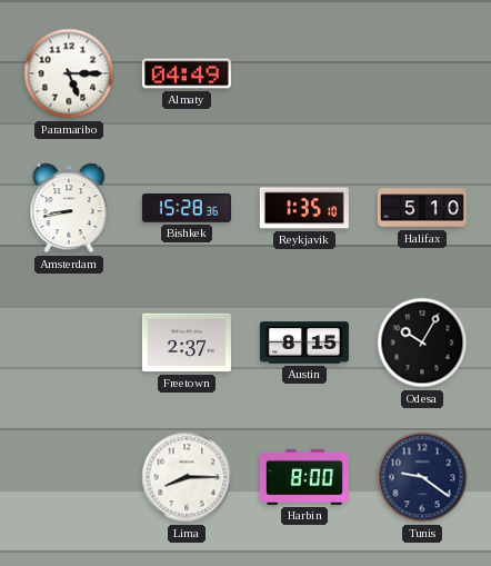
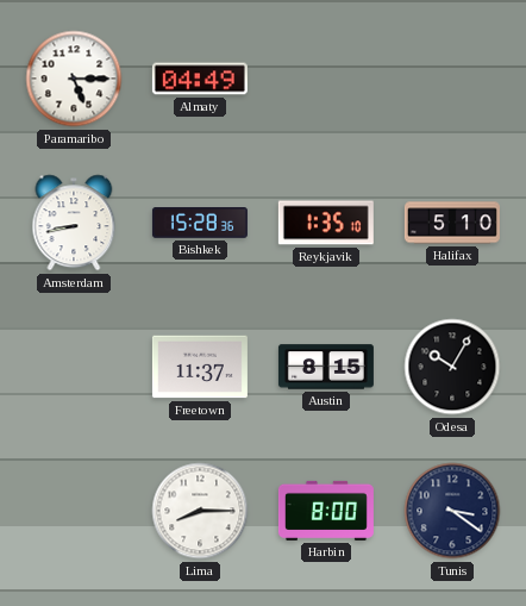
Freetown: 2:37 -> 11:37
Tunis: 9:21 -> 3:21
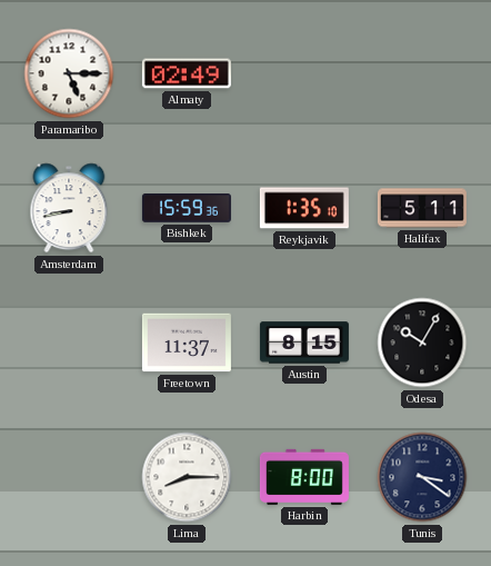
Almaty: 04:49 -> 02:49
Bishkek: 15:28 -> 15:59
Halifax: 5:10 -> 5:11
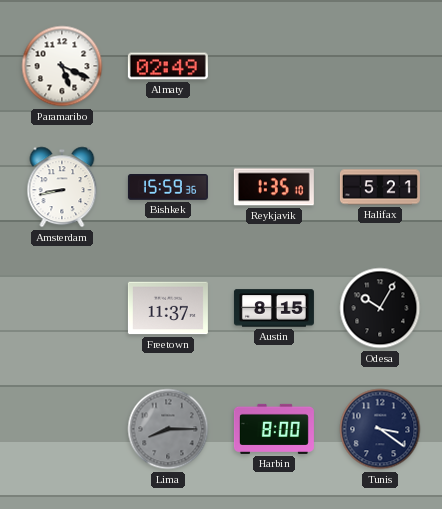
Paramaribo: 5:15 -> 5:19
Halifax: 5:11 -> 5:21
Lima dial: white -> grey
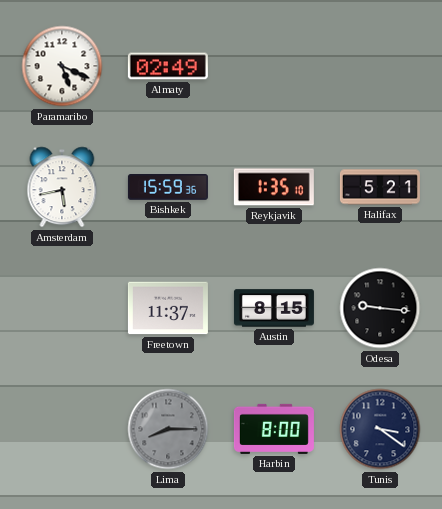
Amsterdam: 8:43 -> 5:43
Odesa: 10:05 -> 9:16
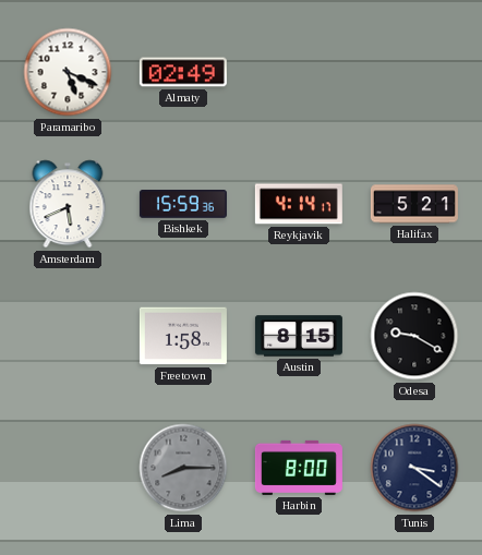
Amsterdam: 5:43 -> 5:41
Reykjavik: 1:35 -> 4:14
Freetown: 11:37 -> 1:58
Odesa: 9:16 -> 9:20
